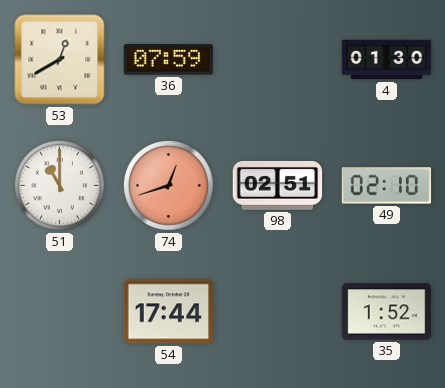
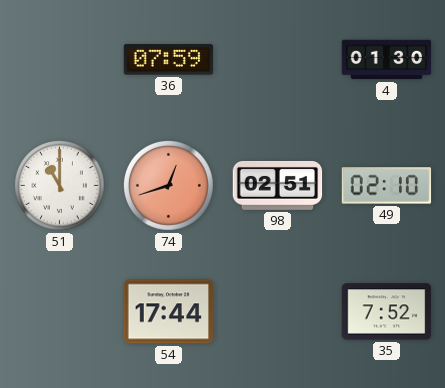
53: 12:40 -> none
35: 1:52 -> 7:52
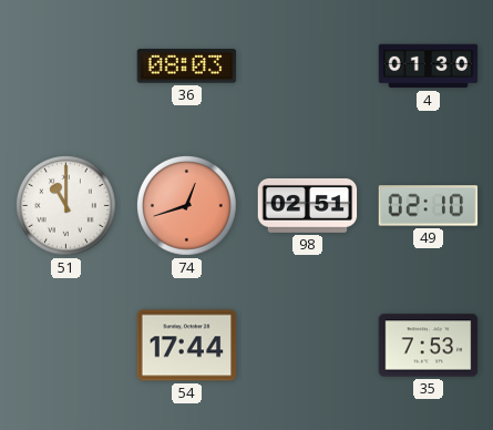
36: 07:59 -> 08:03
35: 7:52 -> 7:53
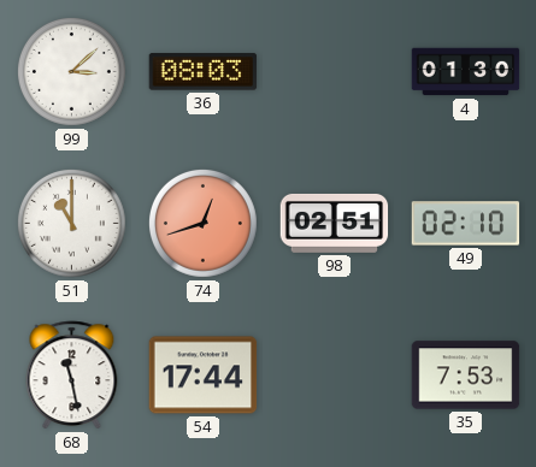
99: none -> 3:08
68: none -> 11:28
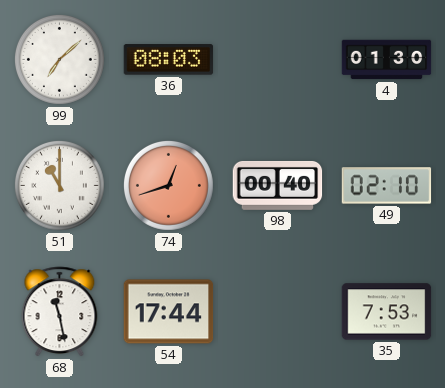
99: 3:08 -> 7:08
98: 02:51 -> 00:40
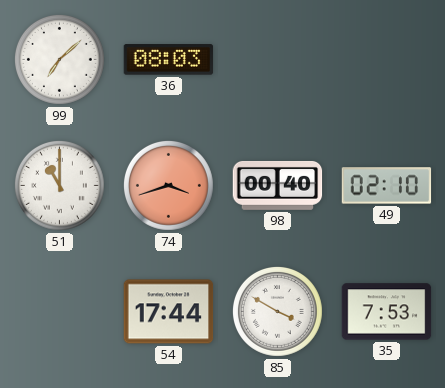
4: 01:30 -> none
74: 12:42 -> 3:42
68: 11:28 -> none
85: none -> 3:50
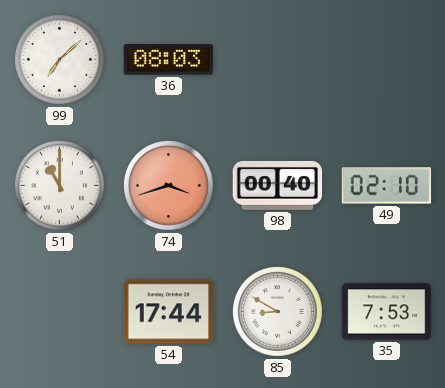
85: 3:50 -> 8:50
